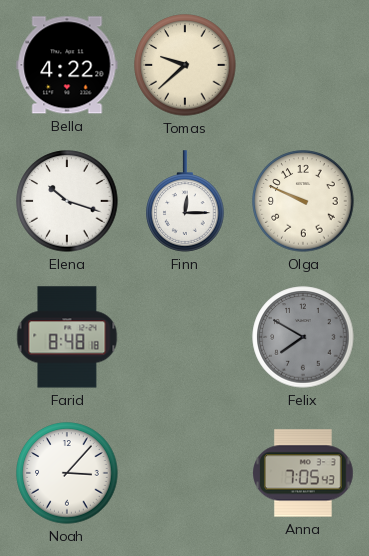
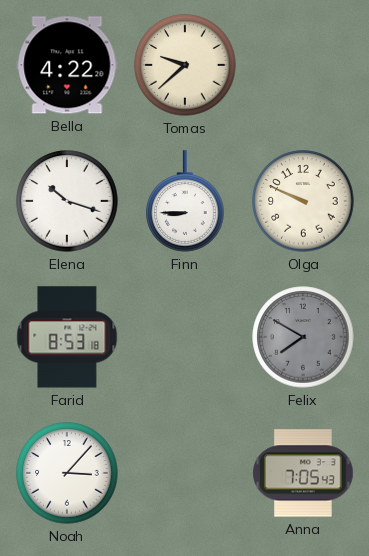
Finn: 12:15 -> 8:45
Farid: 8:48 -> 8:53
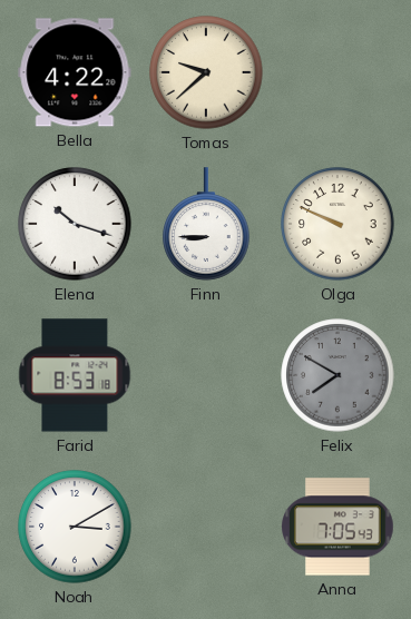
Noah: 3:07 -> 3:10
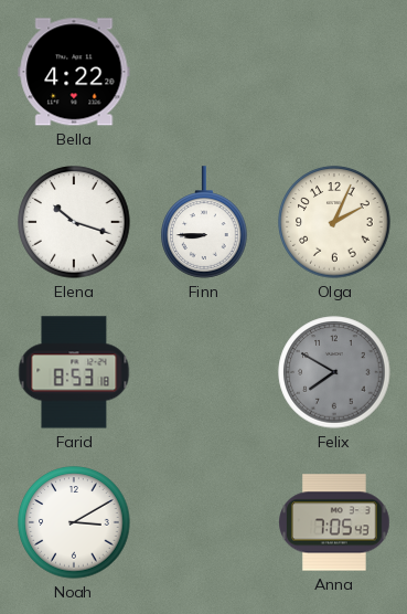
Tomas: 9:38 -> none
Olga: 9:49 -> 2:04
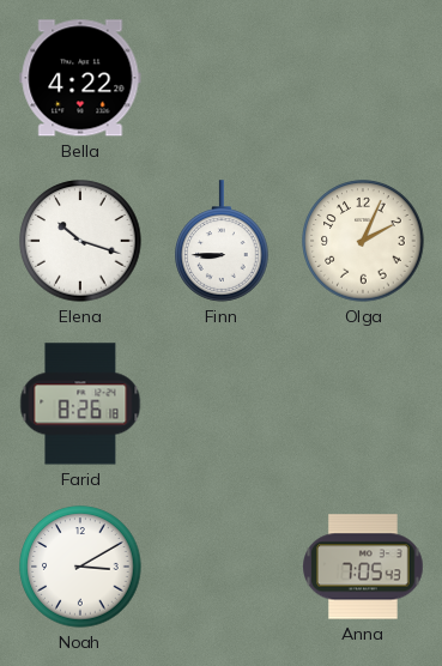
Farid: 8:53 -> 8:26
Felix: 7:50 -> none
